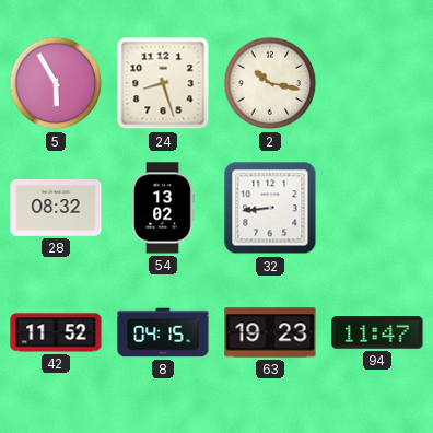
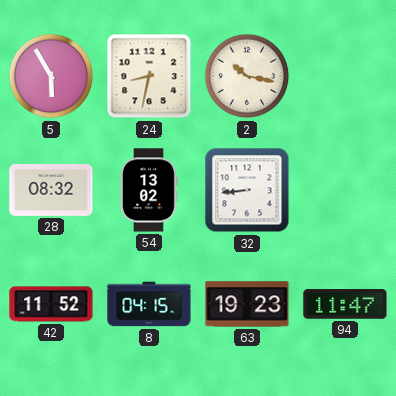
24: 8:27 -> 8:32
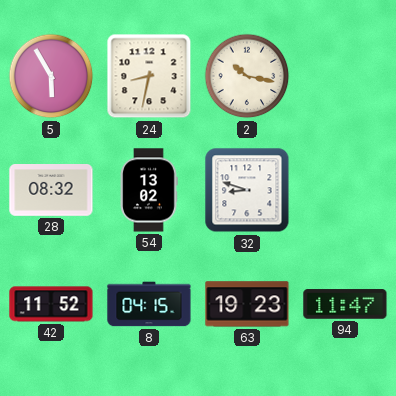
32: 8:44 -> 8:48
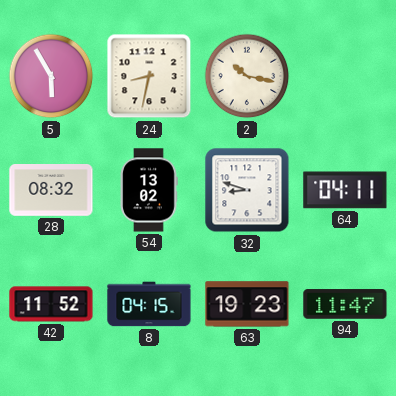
64: none -> 04:11
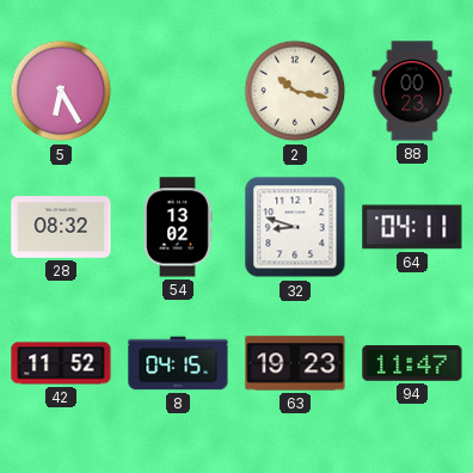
5: 5:55 -> 6:25
24: 8:32 -> none
88: none -> 00:23
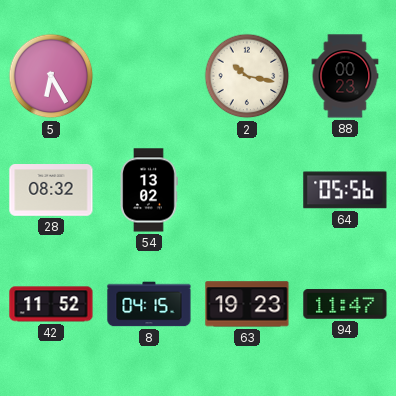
32: 8:48 -> none
64: 04:11 -> 05:56
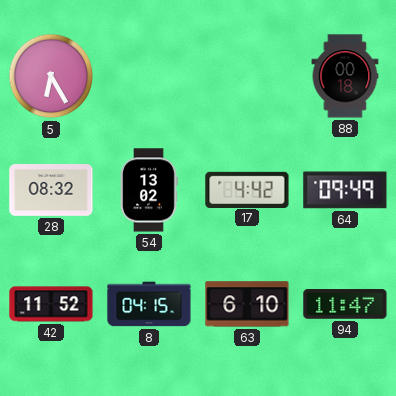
2: 10:17 -> none
88: 00:23 -> 00:18
17: none -> 4:42
64: 05:56 -> 09:49
63: 19:23 -> 6:10
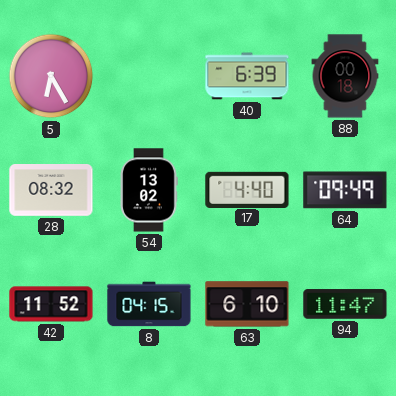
40: none -> 6:39
17: 4:42 -> 4:40
